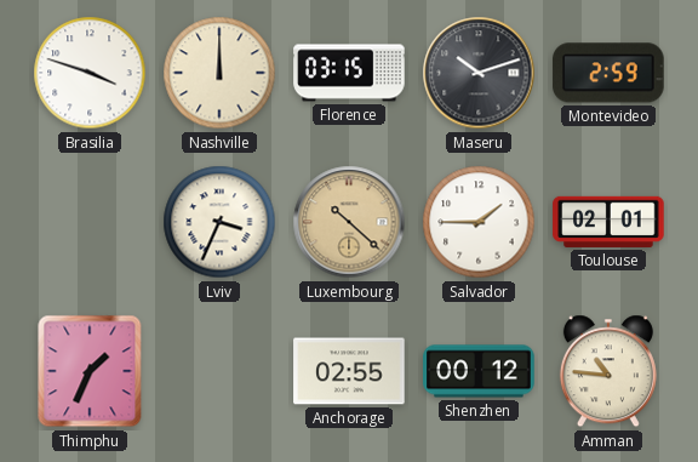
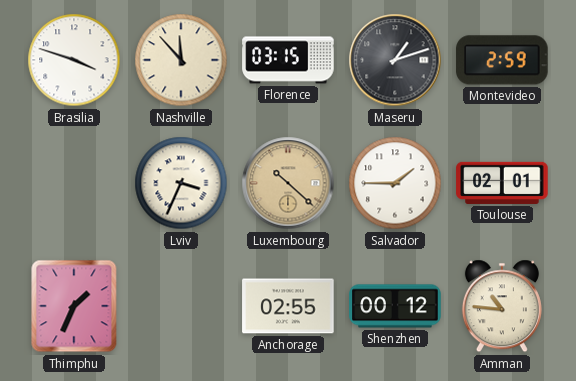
Nashville: 12:00 -> 11:53
Maseru: 10:12 -> 1:12
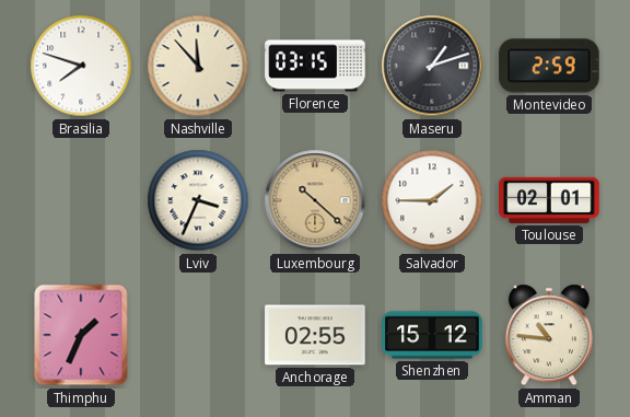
Brasilia: 3:48 -> 7:48
Shenzhen: 00:12 -> 15:12
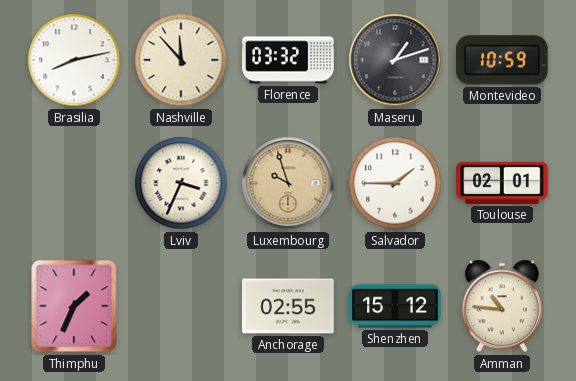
Brasilia: 7:48 -> 8:13
Florence: 03:15 -> 03:32
Montevideo: 2:59 -> 10:59
Luxembourg: 10:22 -> 9:57
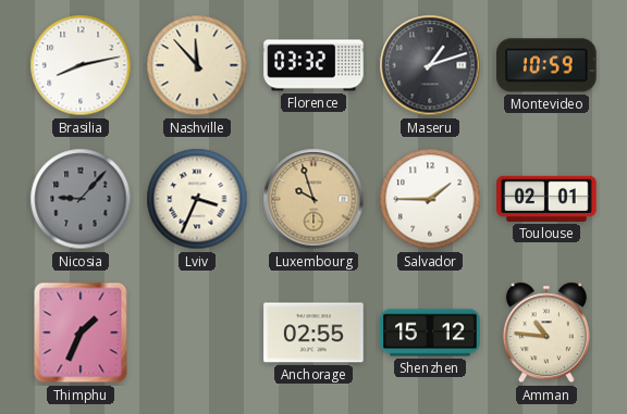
Nicosia: none -> 9:07
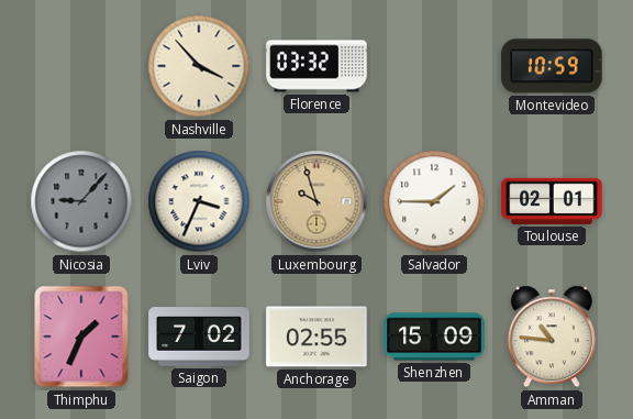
Brasilia: 8:13 -> none
Nashville: 11:53 -> 3:53
Maseru: 1:12 -> none
Saigon: none -> 7:02
Shenzhen: 15:12 -> 15:09
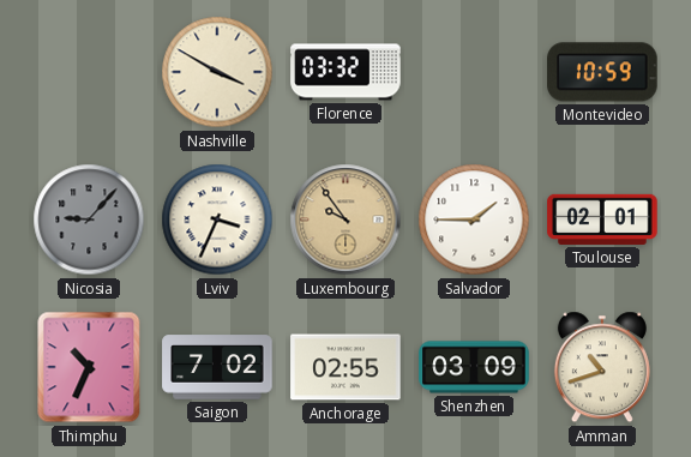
Nashville: 3:53 -> 3:50
Luxembourg: 9:57 -> 9:54
Thimphu: 1:34 -> 10:34
Shenzhen: 15:09 -> 03:09
Amman: 10:46 -> 10:42
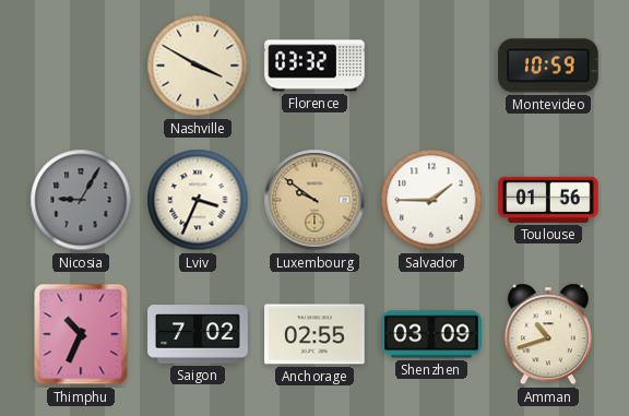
Nicosia: 9:07 -> 9:05
Luxembourg: 9:54 -> 9:51
Toulouse: 02:01 -> 01:56
